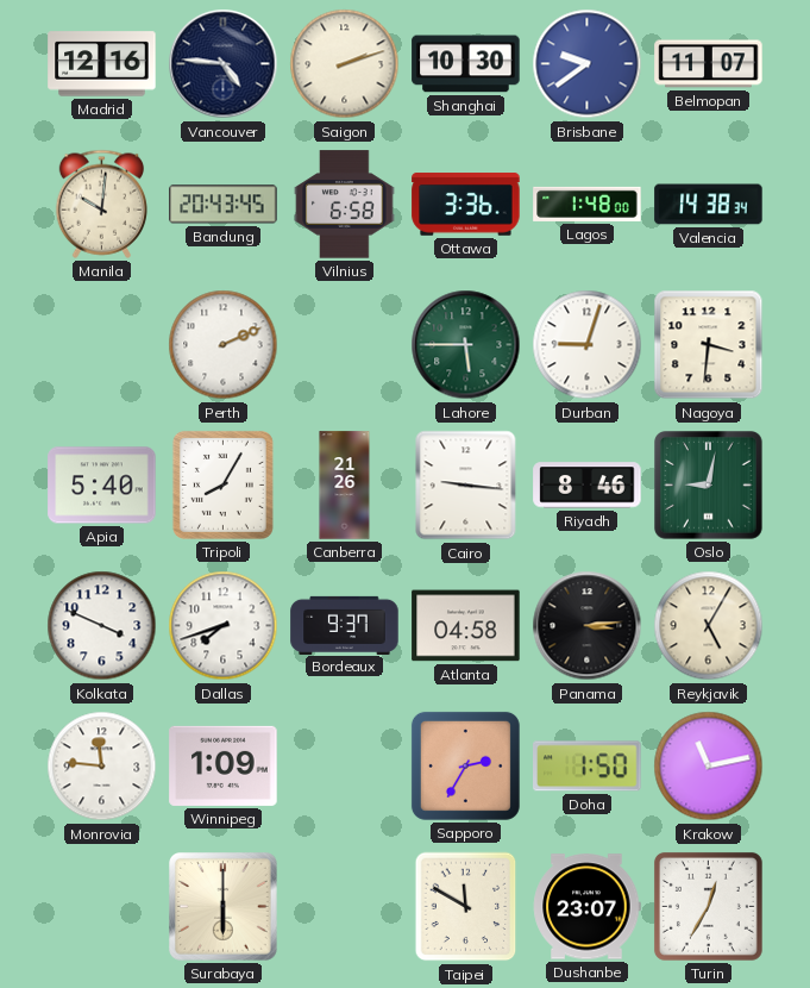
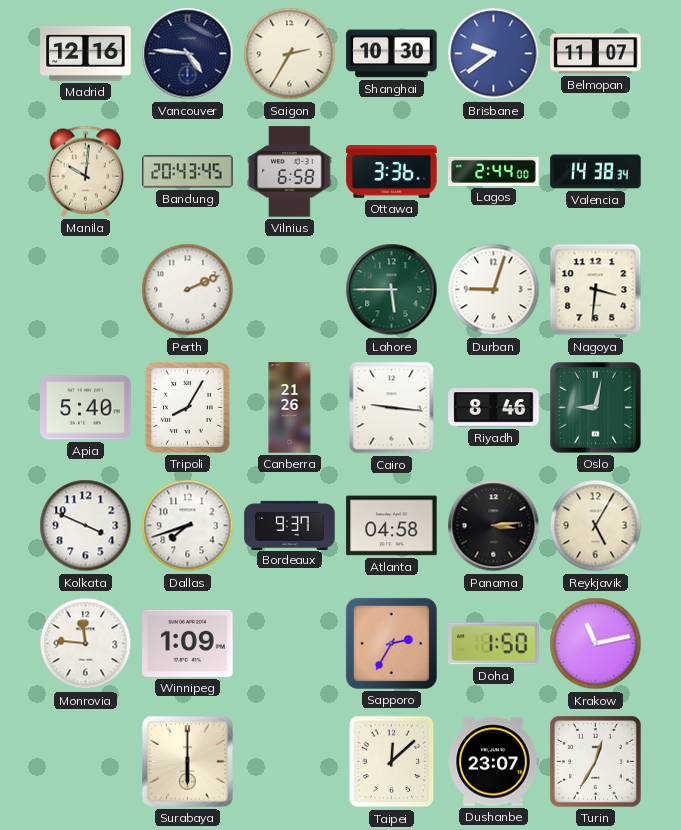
Saigon: 2:12 -> 2:35
Lagos: 1:48 -> 2:44
Taipei: 11:50 -> 12:08
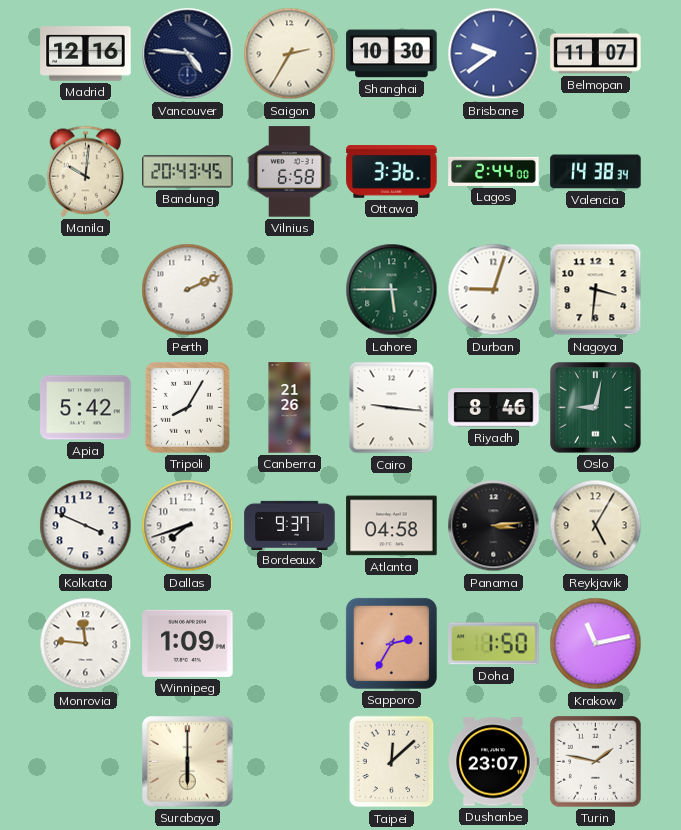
Apia: 5:40 -> 5:42
Turin: 12:35 -> 1:47
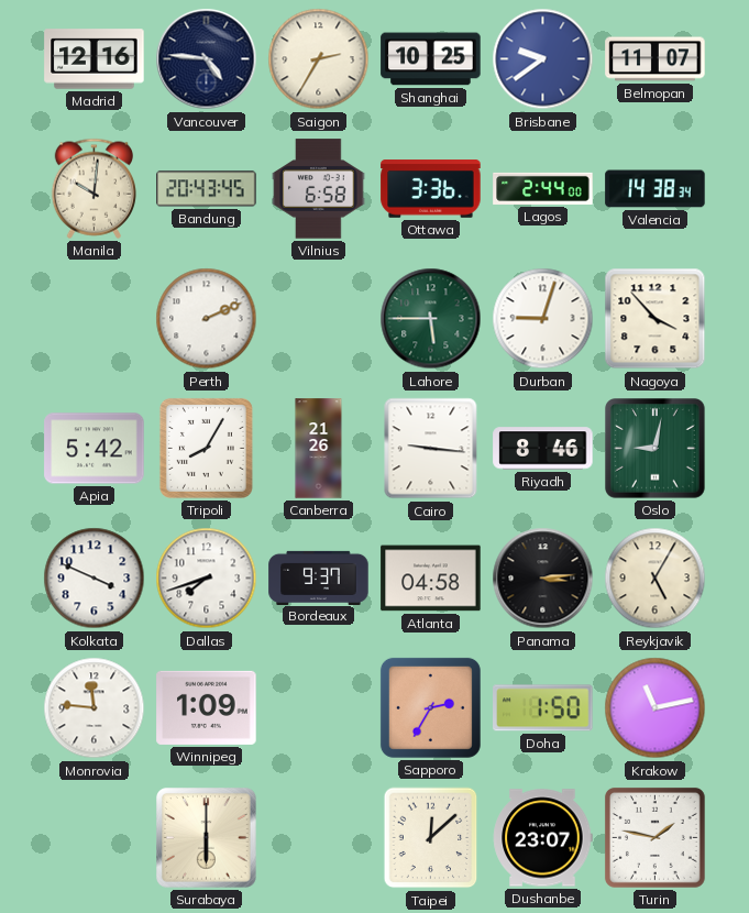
Shanghai: 10:30 -> 10:25
Nagoya: 3:31 -> 3:53
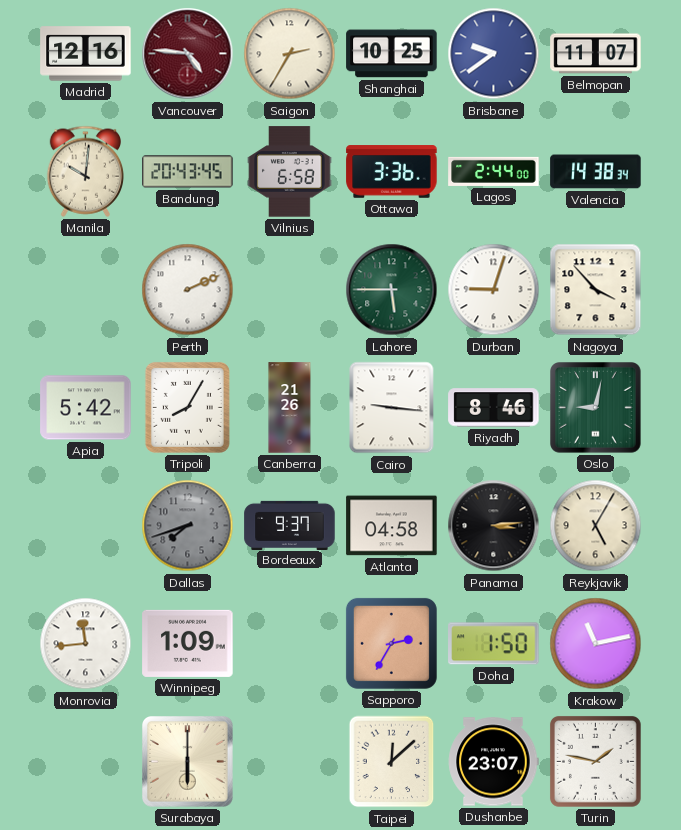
Vancouver dial: navy -> burgundy
Kolkata: 3:49 -> none
Dallas dial: white -> grey
Monrovia: 11:46 -> 11:44
